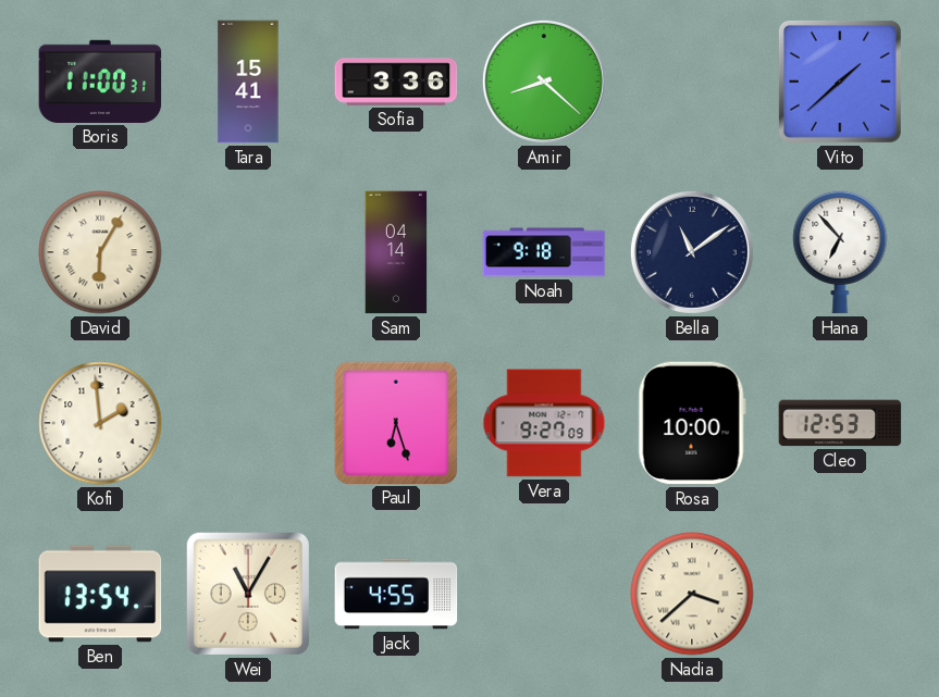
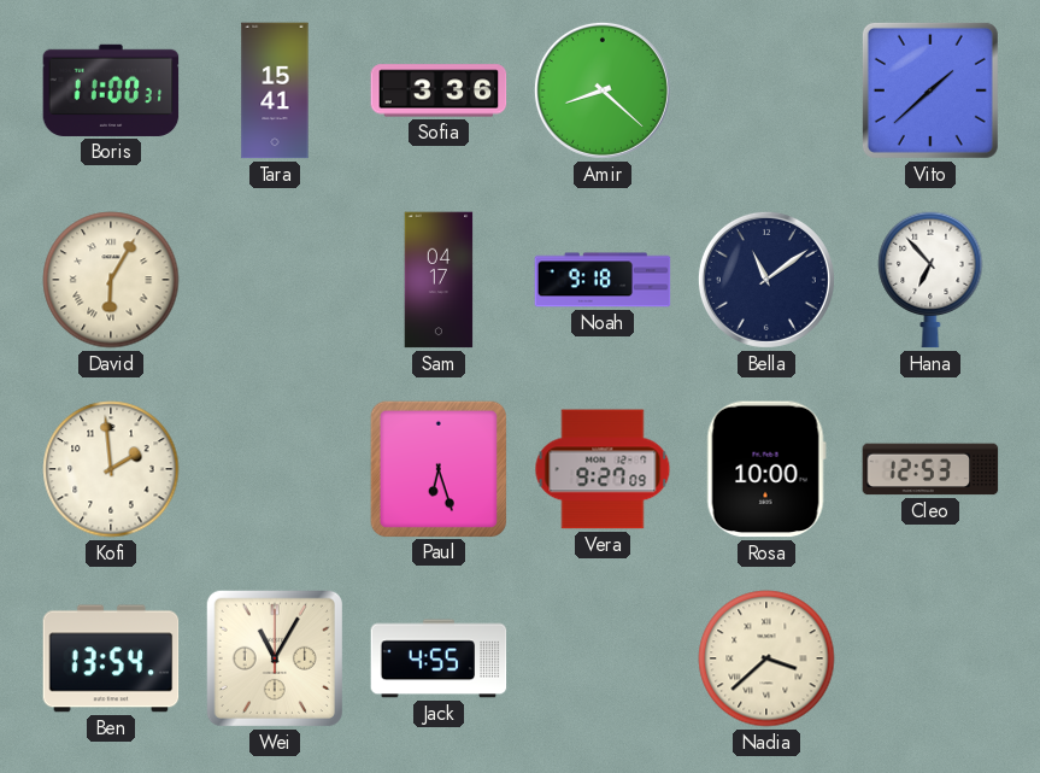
Sam: 04:14 -> 04:17
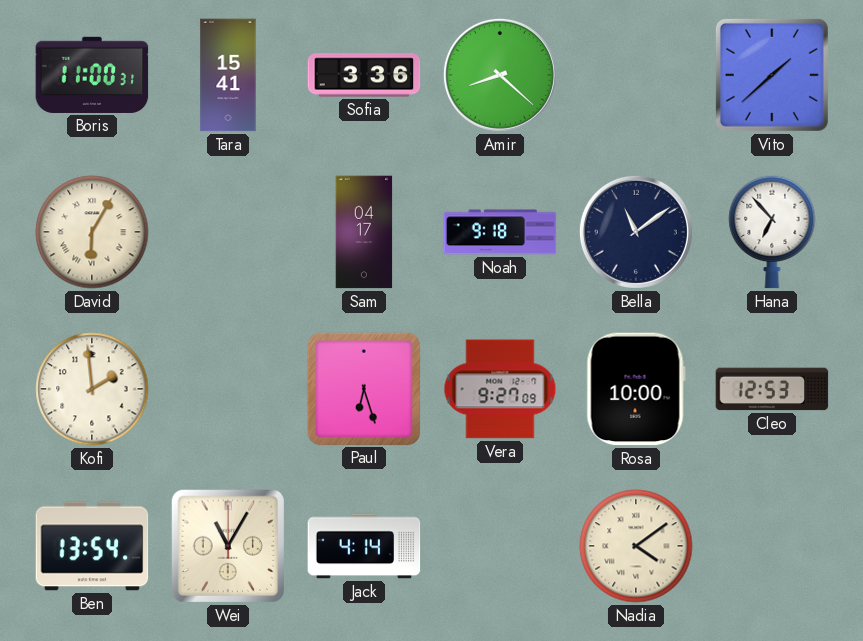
Jack: 4:55 -> 4:14
Nadia: 3:38 -> 4:09
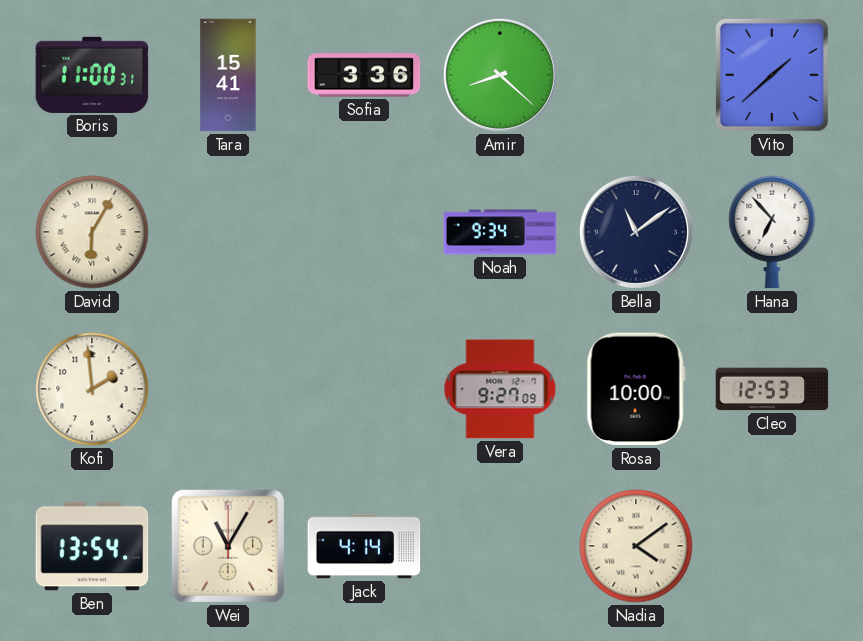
Sam: 04:17 -> none
Noah: 9:18 -> 9:34
Paul: 6:27 -> none
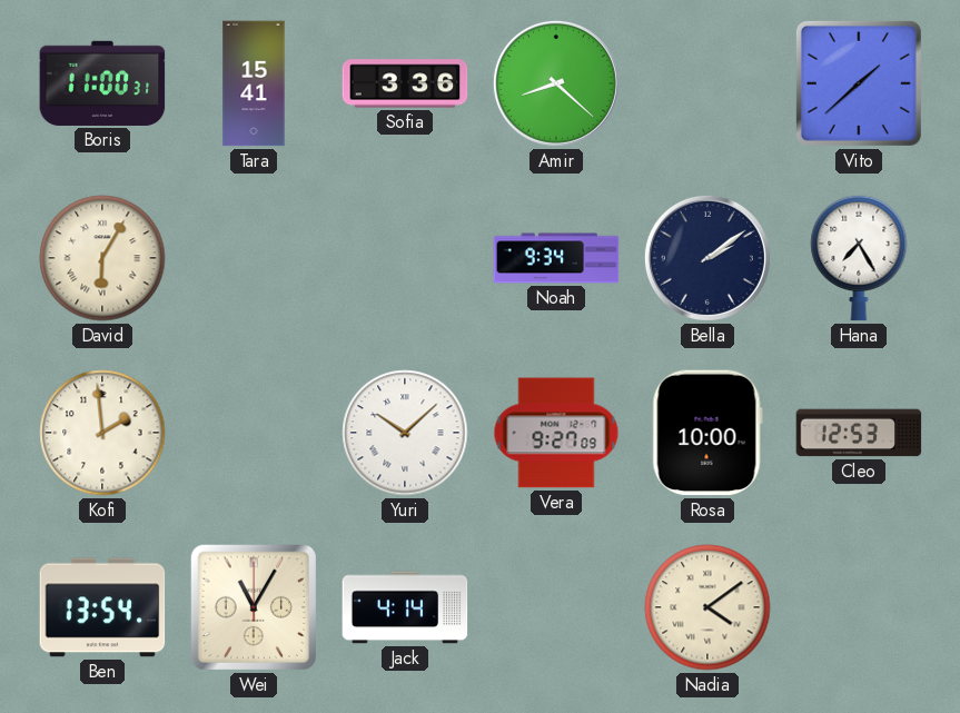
Bella: 11:09 -> 2:09
Hana: 6:53 -> 7:25
Yuri: none -> 10:08
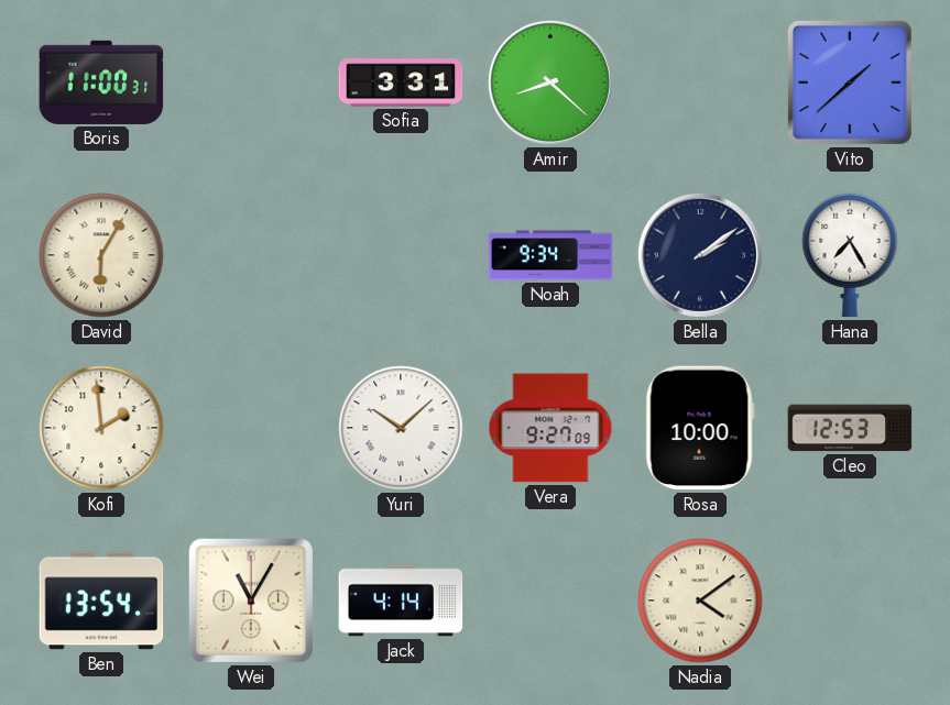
Tara: 15:41 -> none
Sofia: 3:36 -> 3:31
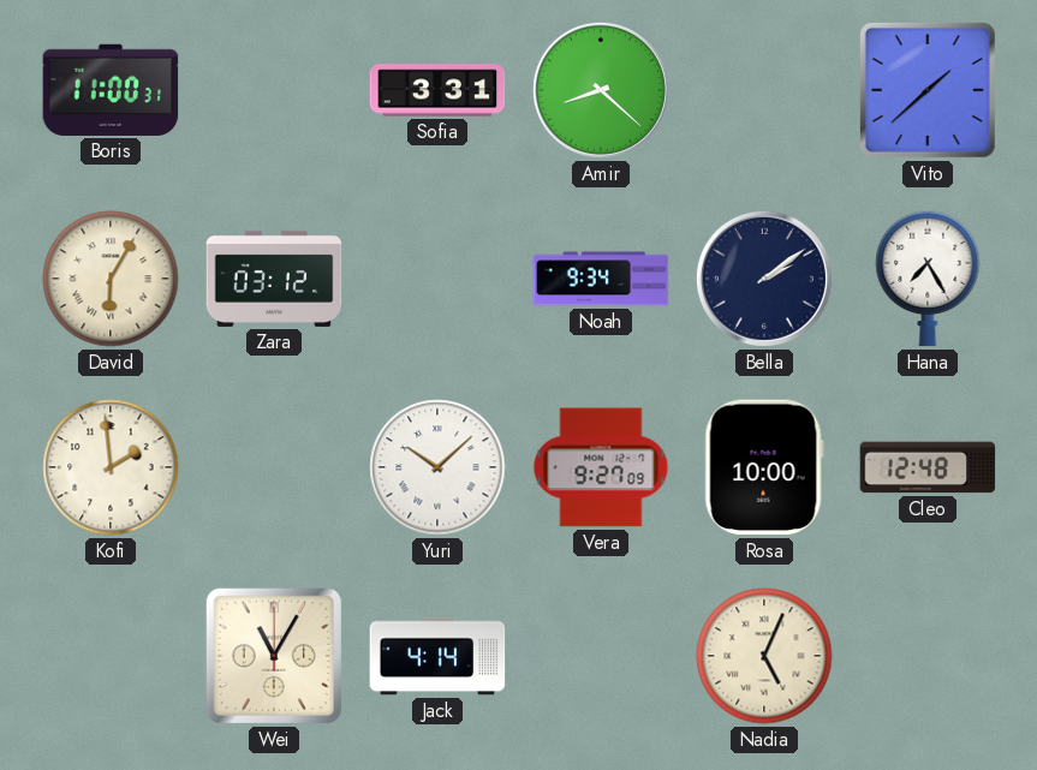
Zara: none -> 03:12
Cleo: 12:53 -> 12:48
Ben: 13:54 -> none
Nadia: 4:09 -> 5:04
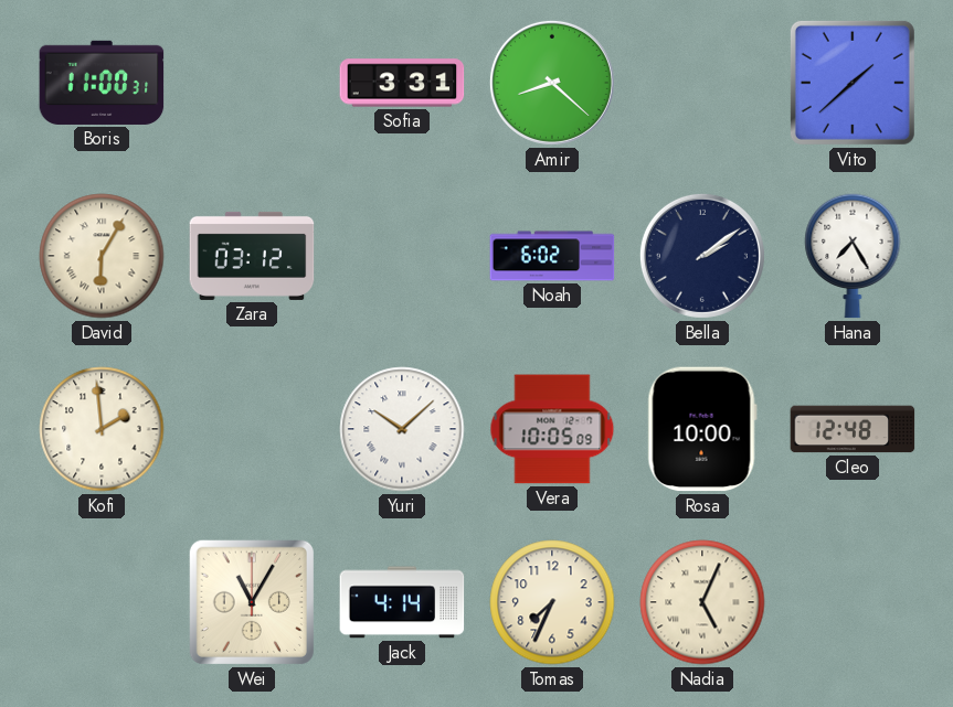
Noah: 9:34 -> 6:02
Vera: 9:27 -> 10:05
Tomas: none -> 7:34
